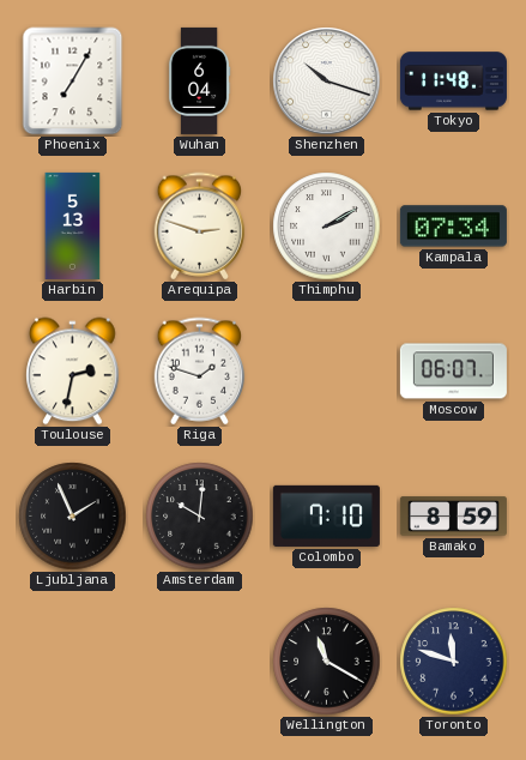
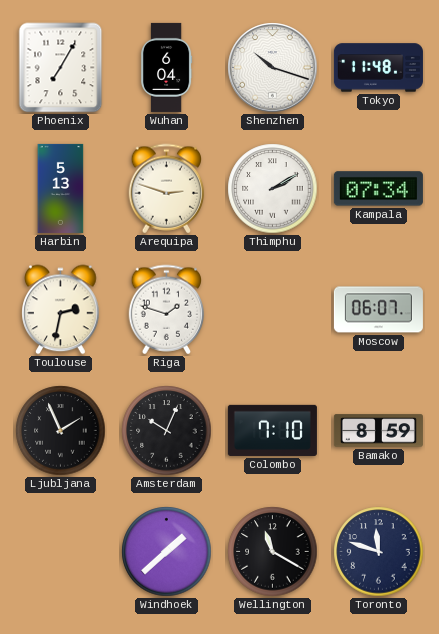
Amsterdam: 10:01 -> 10:04
Windhoek: none -> 1:38
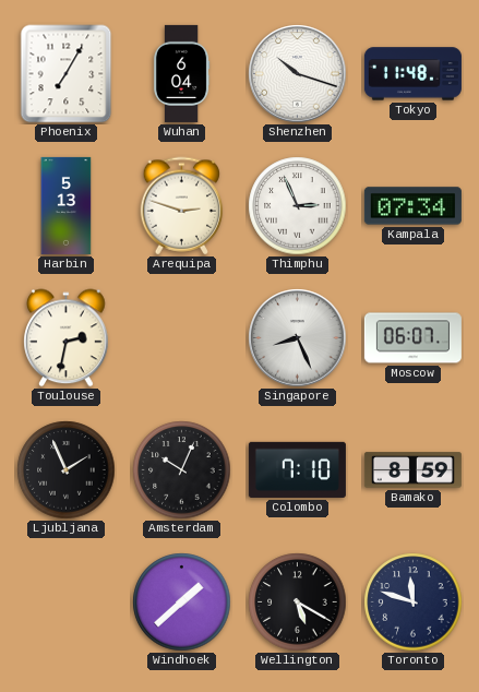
Thimphu: 2:10 -> 2:56
Riga: 1:48 -> none
Singapore: none -> 8:26
Wellington: 11:20 -> 5:20
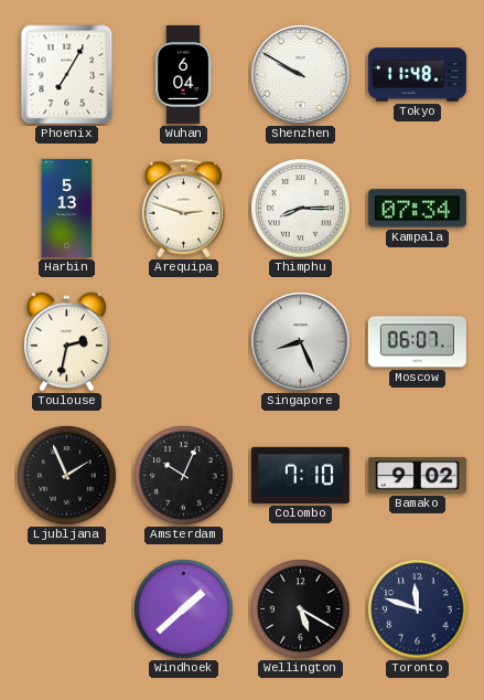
Shenzhen: 10:18 -> 9:50
Thimphu: 2:56 -> 8:15
Bamako: 8:59 -> 9:02
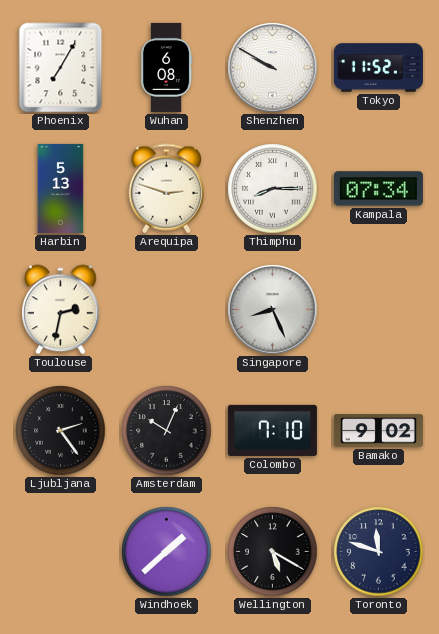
Wuhan: 6:04 -> 6:08
Tokyo: 11:48 -> 11:52
Moscow: 06:07 -> none
Ljubljana: 1:56 -> 2:24
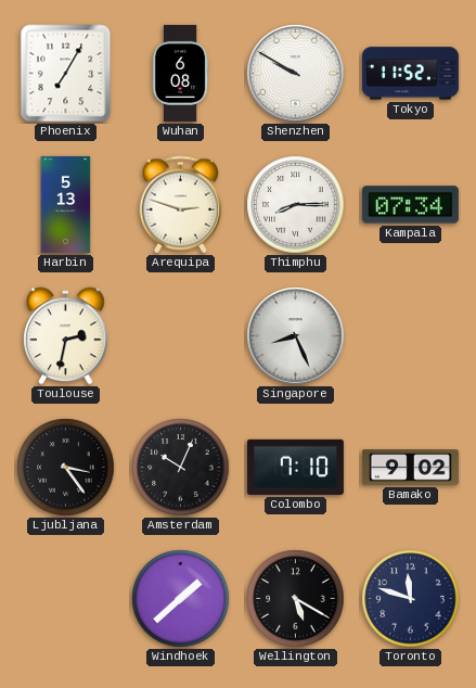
Ljubljana: 2:24 -> 3:24
